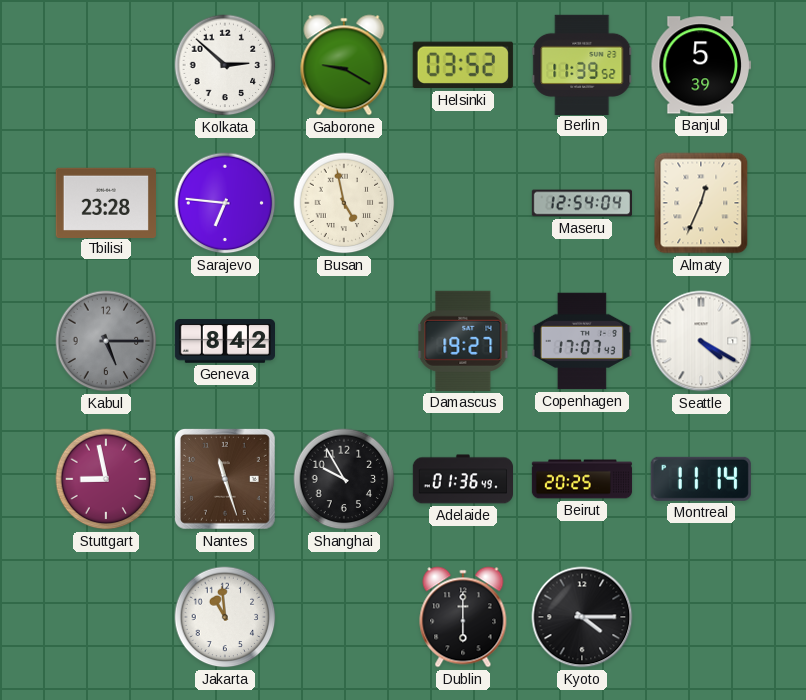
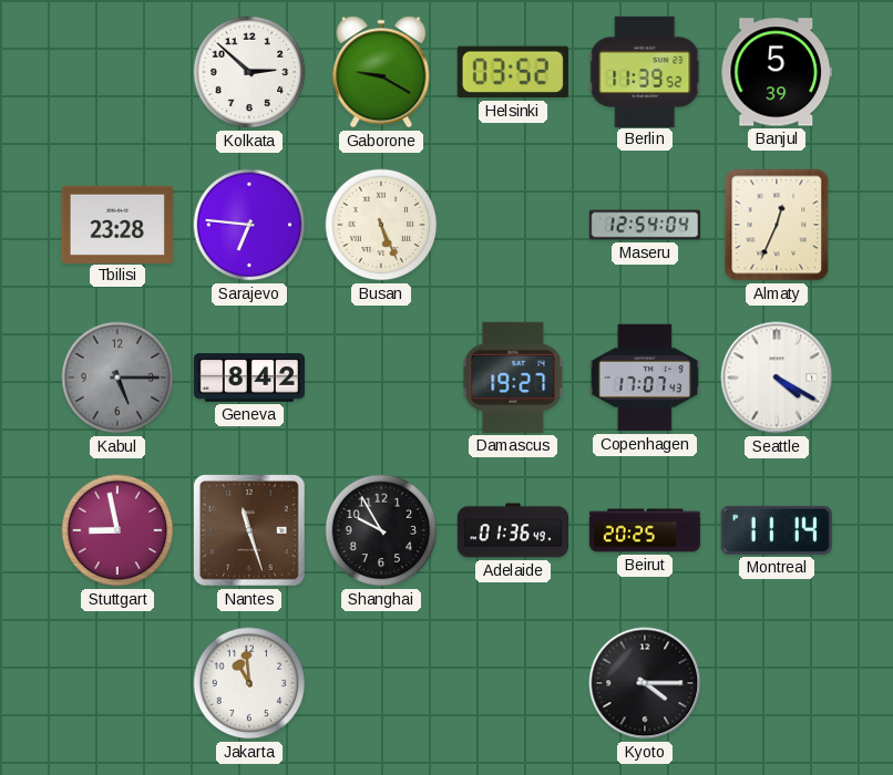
Busan: 4:58 -> 5:26
Dublin: 6:00 -> none
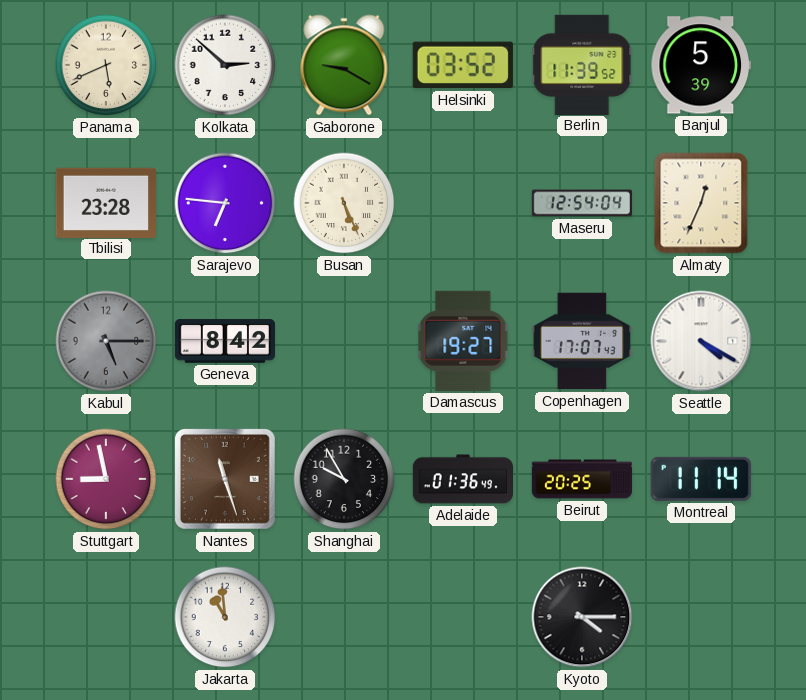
Panama: none -> 5:41
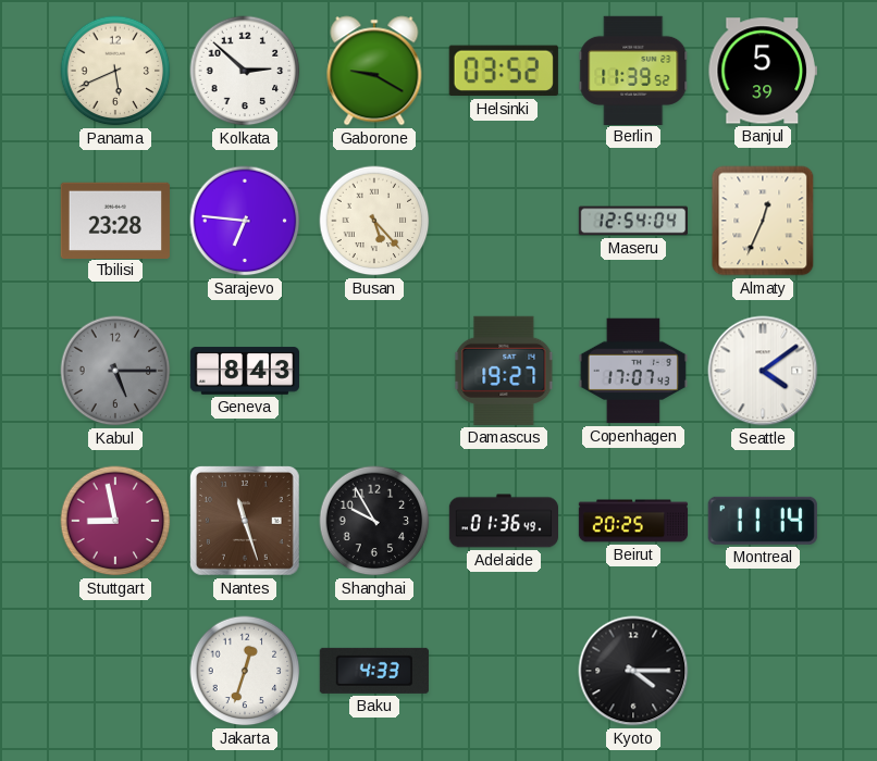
Busan: 5:26 -> 5:23
Geneva: 8:42 -> 8:43
Seattle: 4:20 -> 4:09
Jakarta: 10:59 -> 12:33
Baku: none -> 4:33
